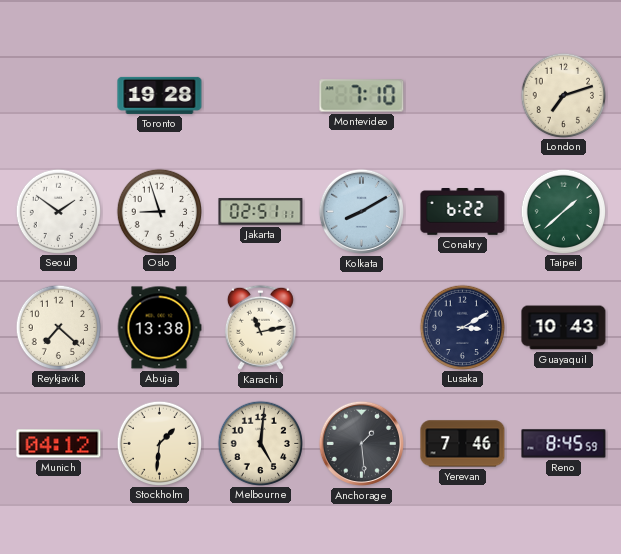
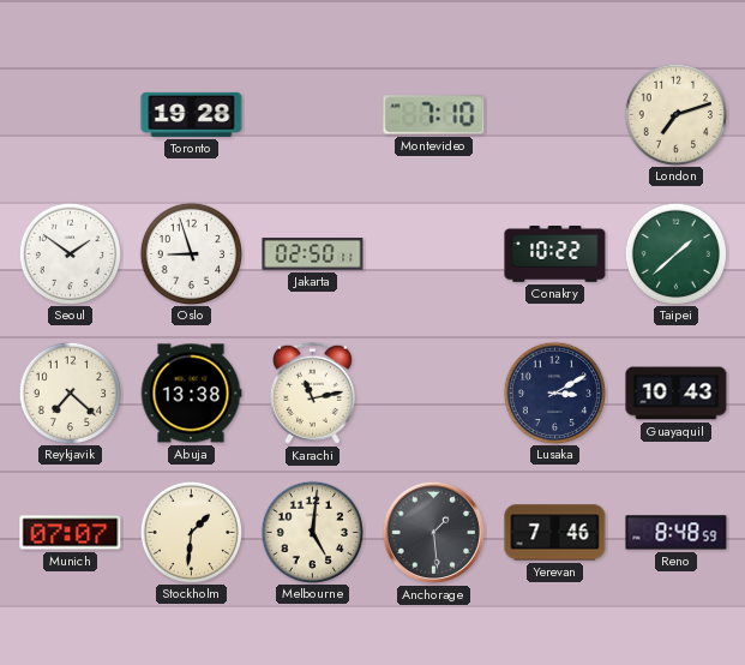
Jakarta: 02:51 -> 02:50
Kolkata: 8:10 -> none
Conakry: 6:22 -> 10:22
Munich: 04:12 -> 07:07
Reno: 8:45 -> 8:48
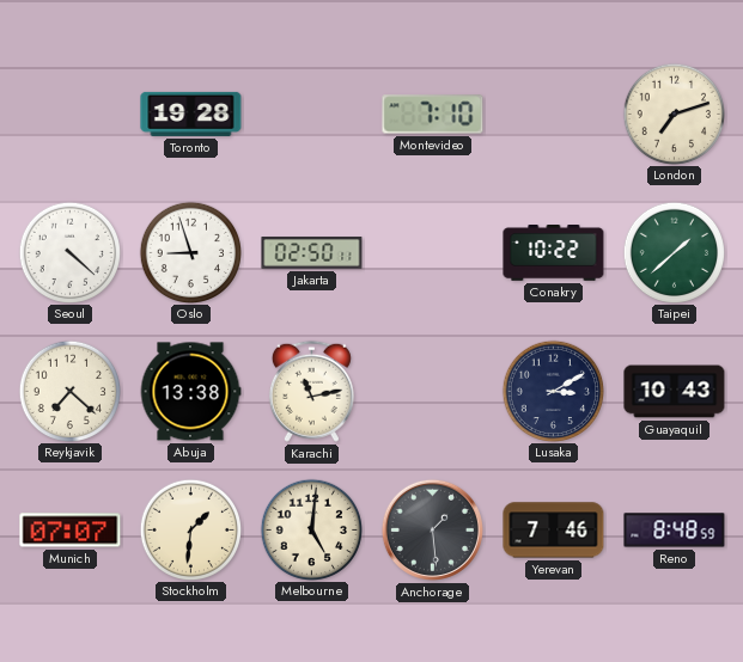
Seoul: 1:51 -> 4:22
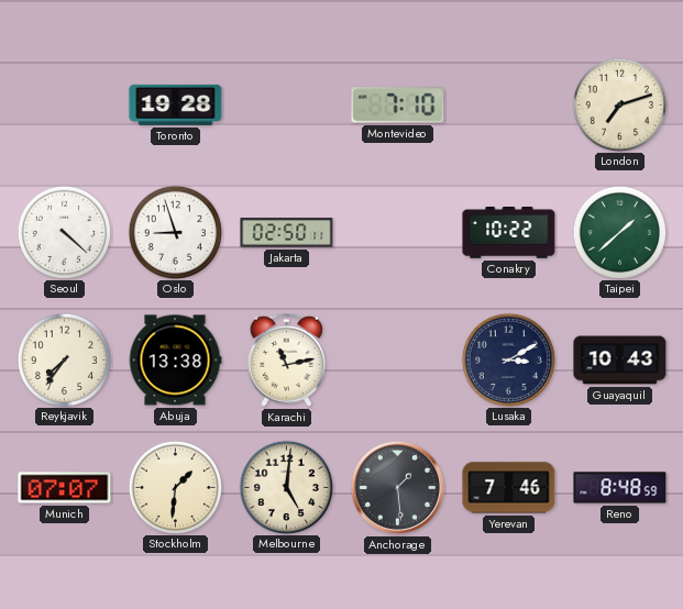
Reykjavik: 7:22 -> 7:36
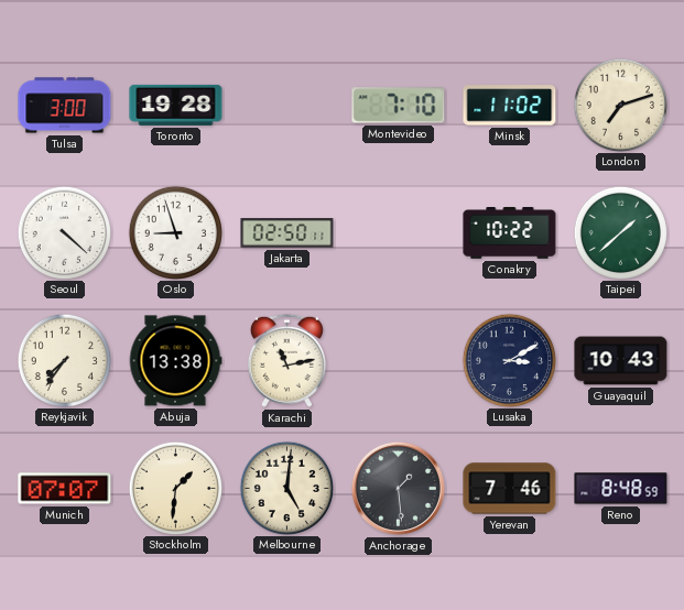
Tulsa: none -> 3:00
Minsk: none -> 11:02
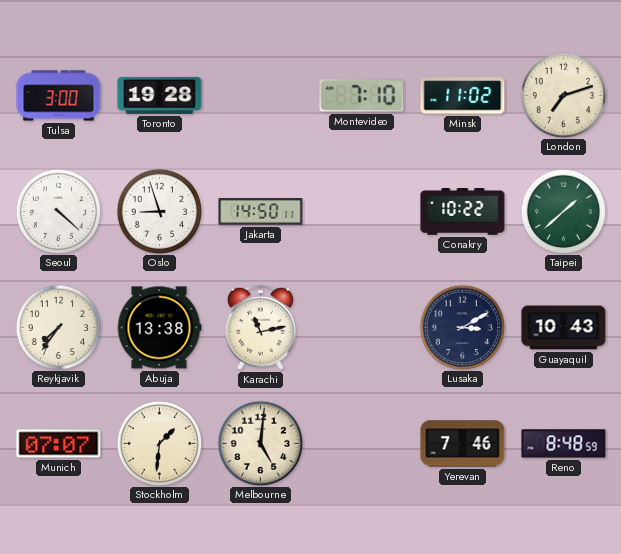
Jakarta: 02:50 -> 14:50
Anchorage: 1:29 -> none
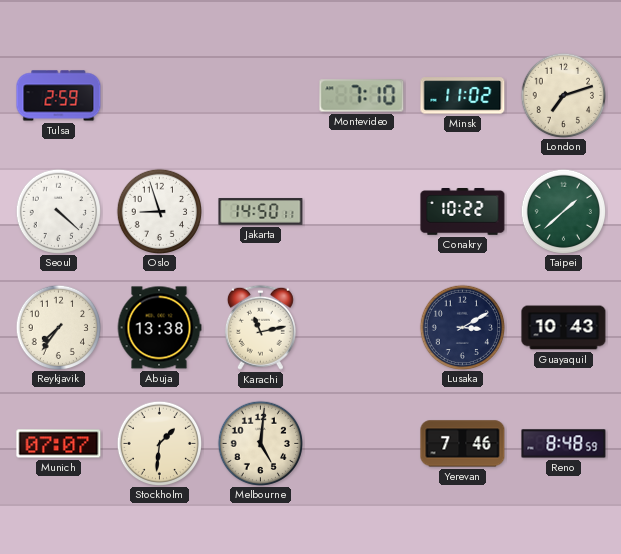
Tulsa: 3:00 -> 2:59
Toronto: 19:28 -> none
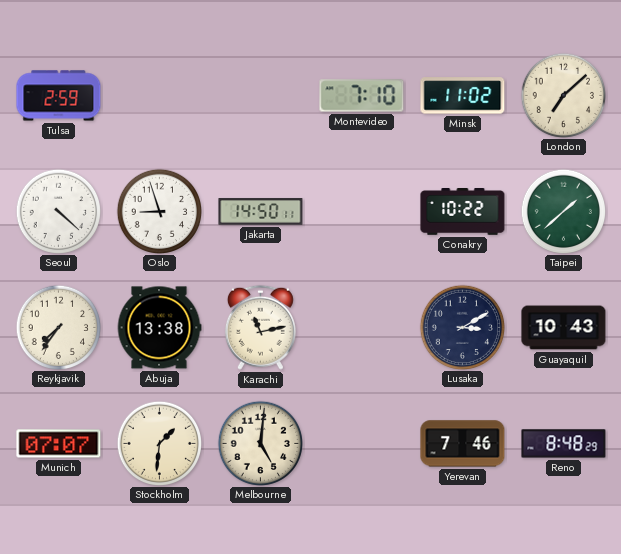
London: 7:12 -> 7:08
Reno: 8:48:59 -> 8:48:29
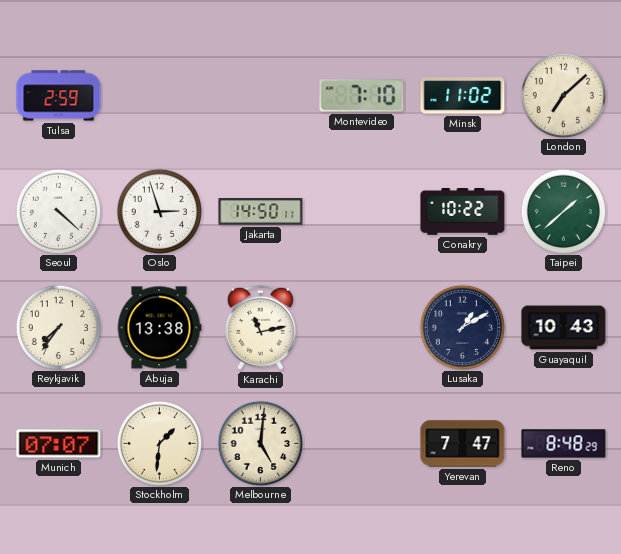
Oslo: 8:57 -> 2:57
Lusaka: 3:10 -> 1:10
Yerevan: 7:46 -> 7:47
